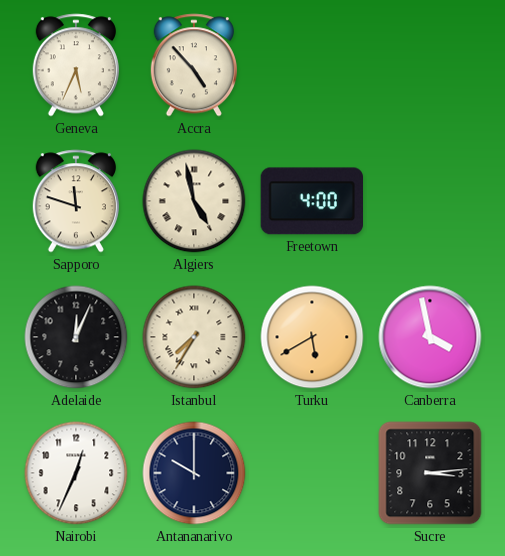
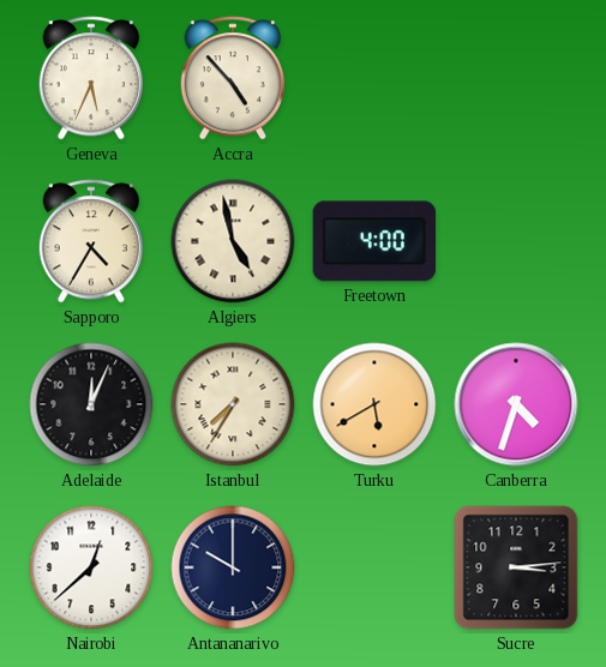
Sapporo: 11:48 -> 4:35
Canberra: 3:58 -> 4:33
Nairobi: 12:34 -> 12:38
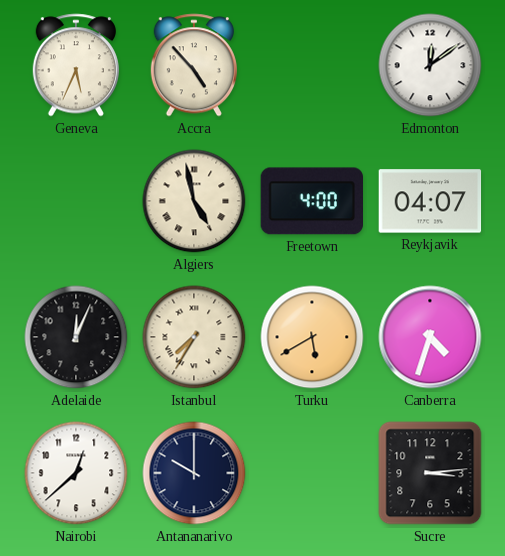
Edmonton: none -> 12:09
Sapporo: 4:35 -> none
Reykjavik: none -> 04:07
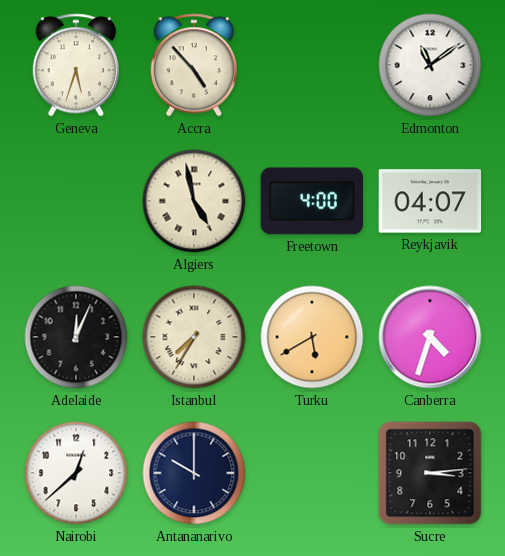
Geneva: 5:34 -> 5:33
Edmonton: 12:09 -> 11:09
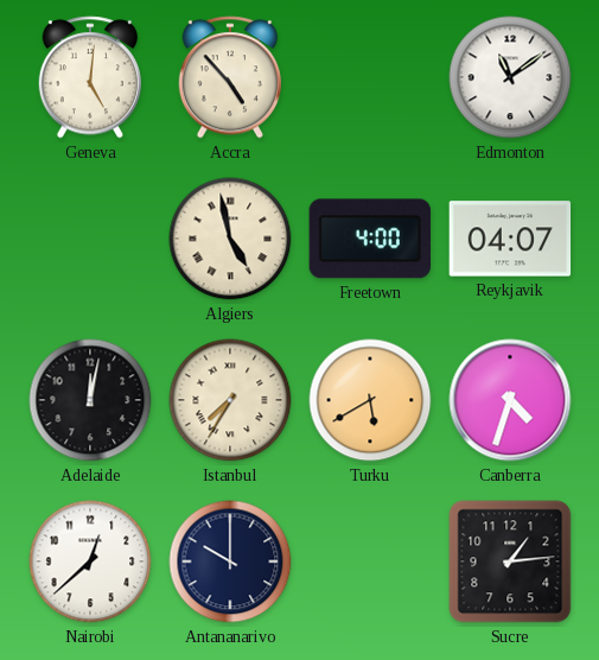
Geneva: 5:33 -> 5:01
Adelaide: 12:04 -> 12:02
Sucre: 3:14 -> 1:14
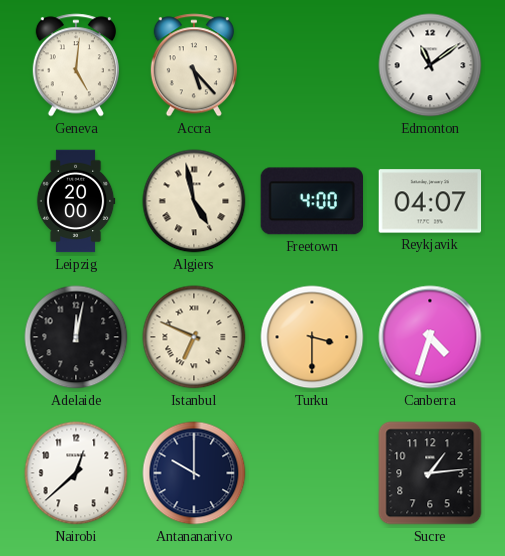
Accra: 4:53 -> 5:23
Leipzig: none -> 20:00
Istanbul: 7:35 -> 6:49
Turku: 5:40 -> 3:30
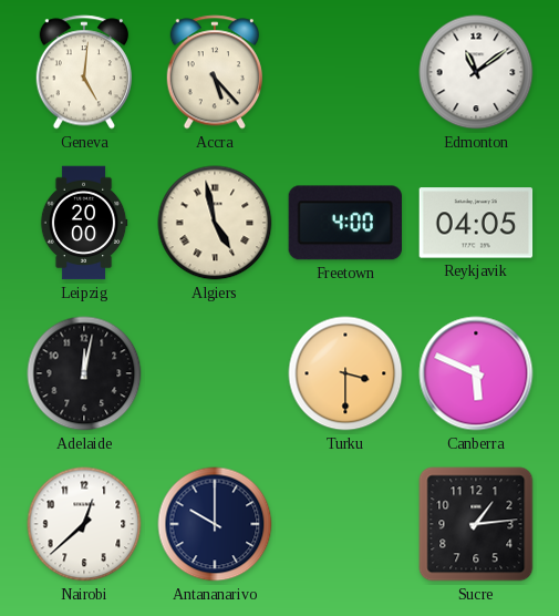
Reykjavik: 04:07 -> 04:05
Istanbul: 6:49 -> none
Canberra: 4:33 -> 5:49
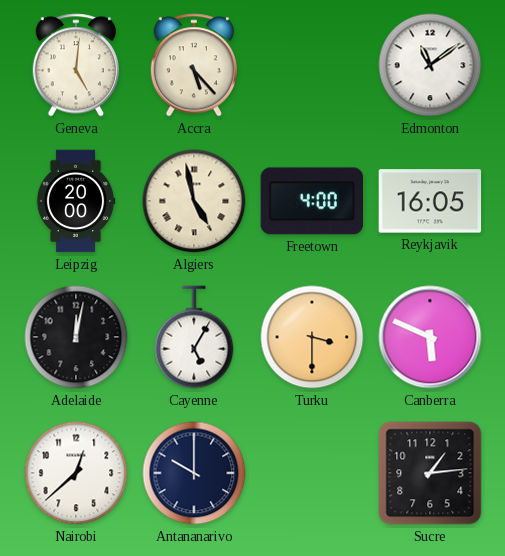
Reykjavik: 04:05 -> 16:05
Cayenne: none -> 5:05
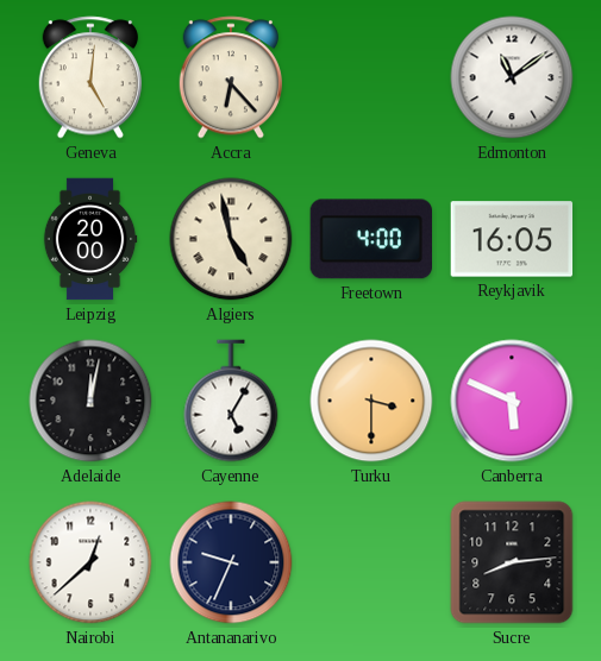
Accra: 5:23 -> 6:23
Antananarivo: 10:00 -> 9:34
Sucre: 1:14 -> 8:14
